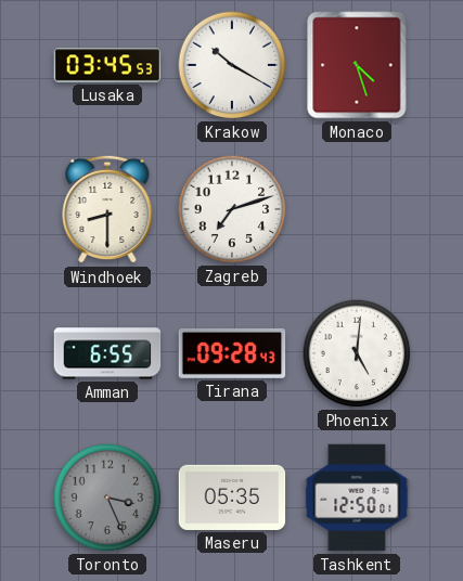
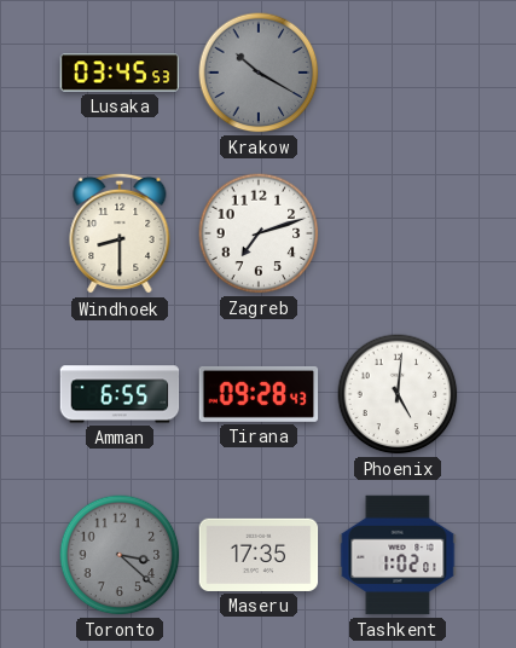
Krakow dial: white -> grey
Monaco: 4:27 -> none
Toronto: 3:26 -> 3:22
Maseru: 05:35 -> 17:35
Tashkent: 12:50 -> 1:02
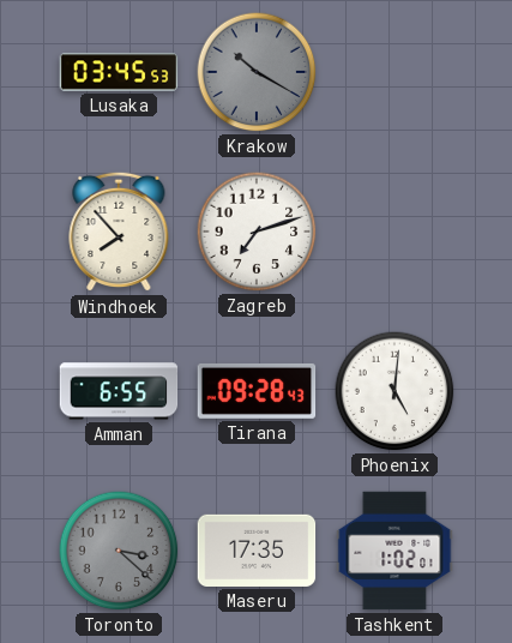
Windhoek: 8:30 -> 7:53
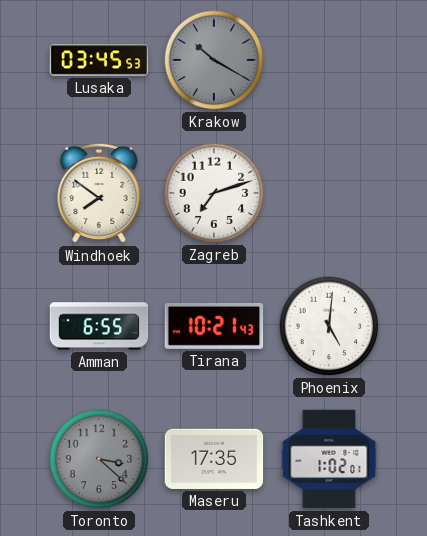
Windhoek: 7:53 -> 7:51
Tirana: 09:28 -> 10:21
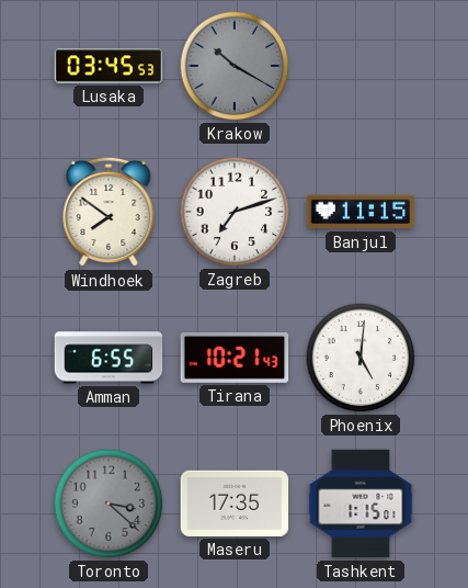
Banjul: none -> 11:15
Tashkent: 1:02 -> 1:15
